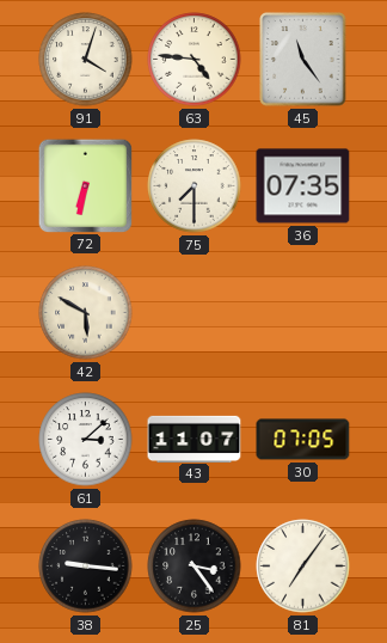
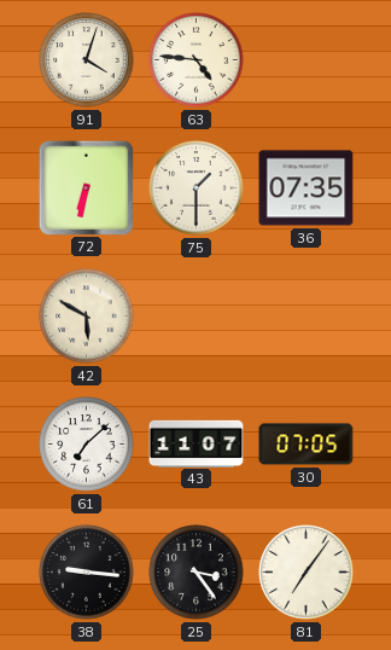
45: 11:24 -> none
75: 7:30 -> 1:30
61: 3:08 -> 7:08
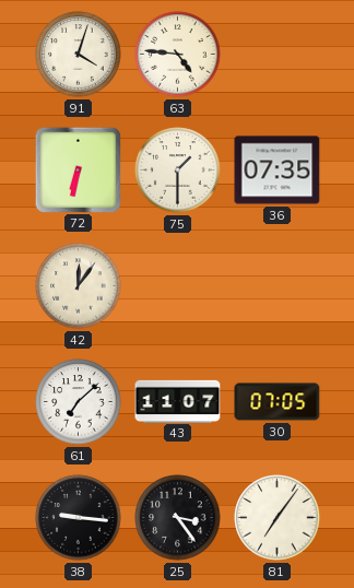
42: 5:50 -> 12:06
